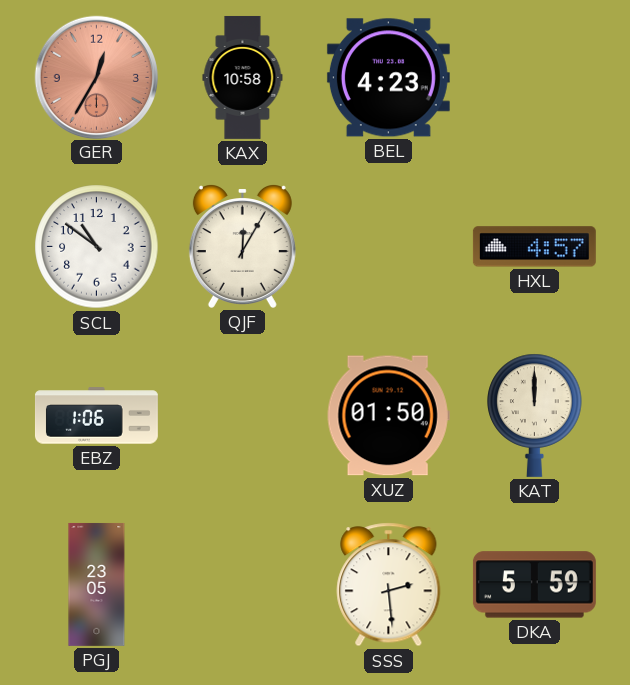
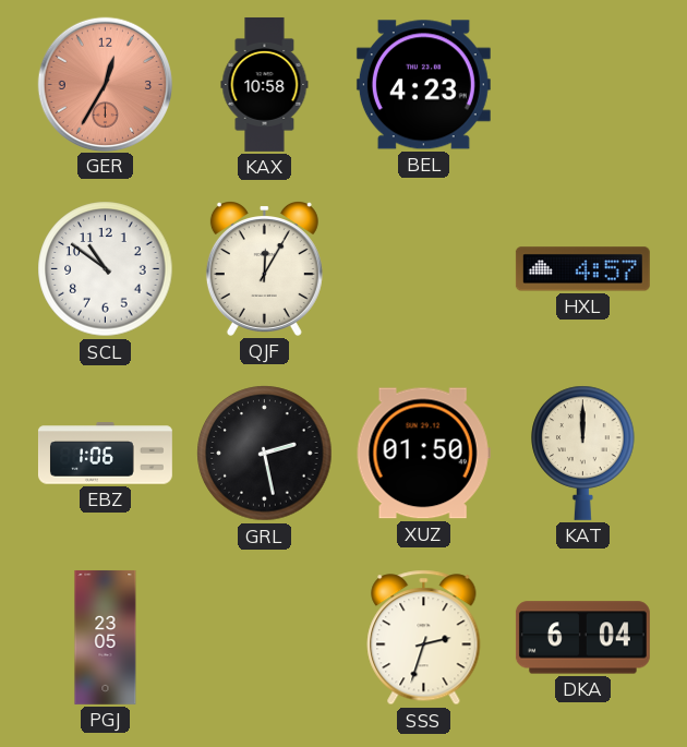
GRL: none -> 2:28
SSS: 2:29 -> 2:33
DKA: 5:59 -> 6:04
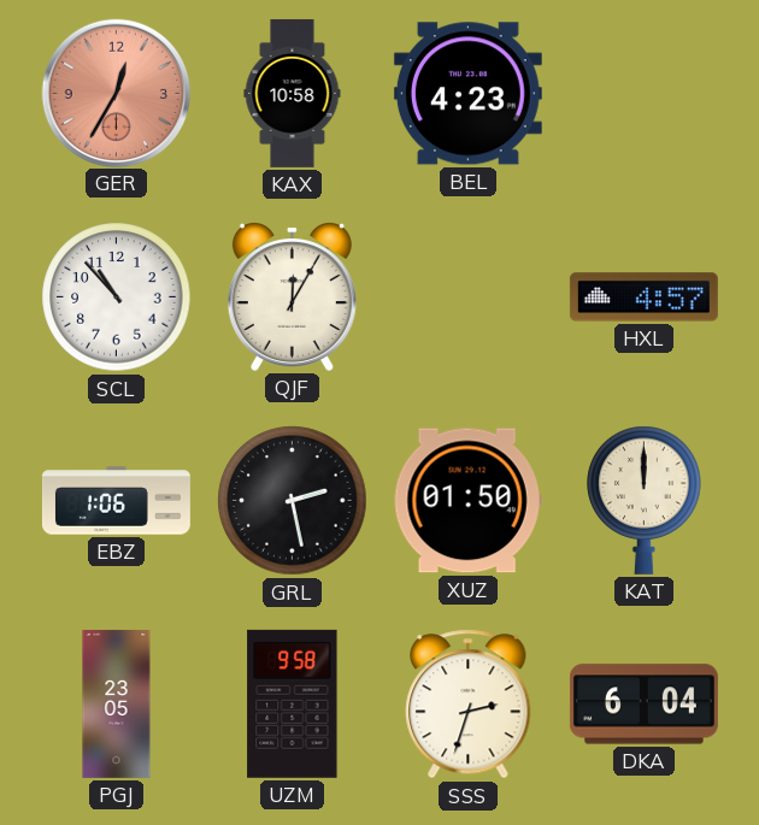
SCL: 10:51 -> 10:53
UZM: none -> 9:58
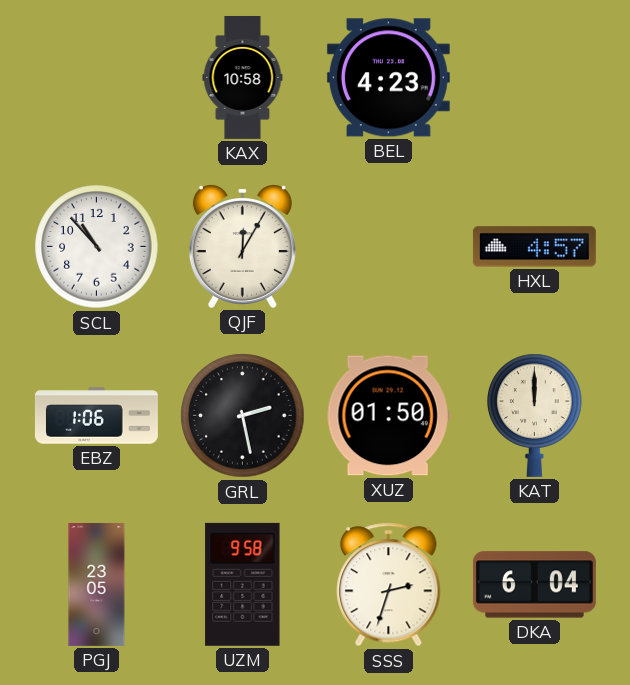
GER: 12:35 -> none
